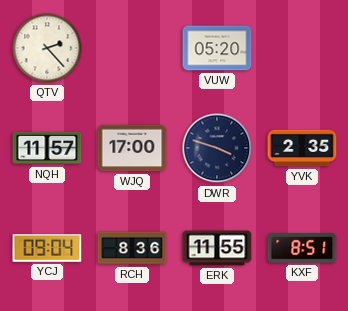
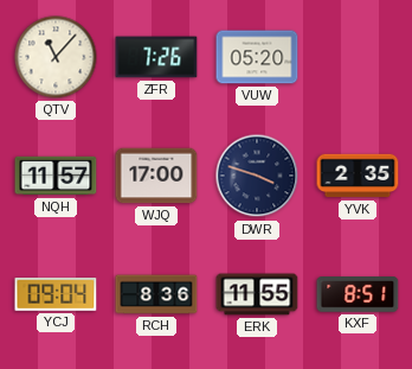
QTV: 2:23 -> 11:07
ZFR: none -> 7:26
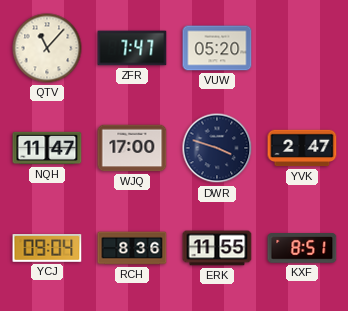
ZFR: 7:26 -> 7:47
NQH: 11:57 -> 11:47
YVK: 2:35 -> 2:47
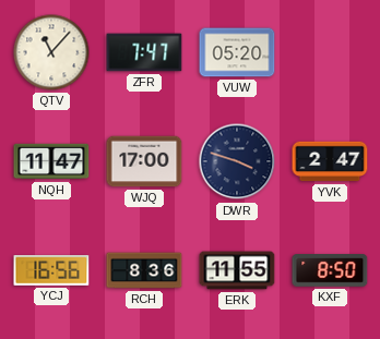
YCJ: 09:04 -> 16:56
KXF: 8:51 -> 8:50
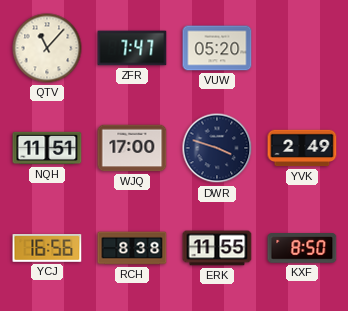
NQH: 11:47 -> 11:51
YVK: 2:47 -> 2:49
RCH: 8:36 -> 8:38
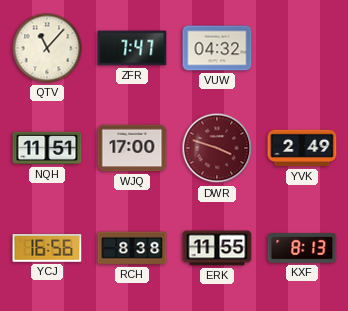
VUW: 05:20 -> 04:32
DWR dial: navy -> burgundy
KXF: 8:50 -> 8:13
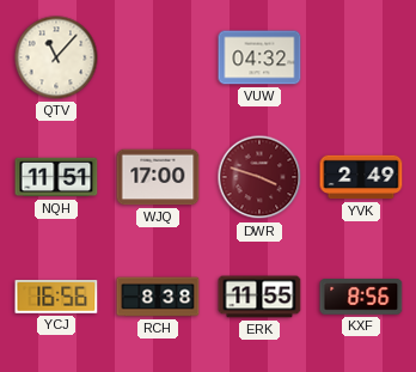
ZFR: 7:47 -> none
KXF: 8:13 -> 8:56
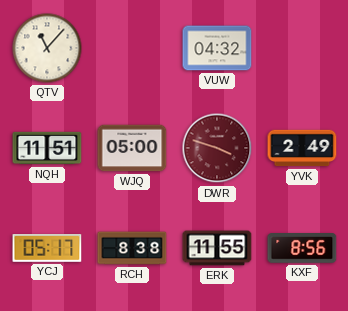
WJQ: 17:00 -> 05:00
YCJ: 16:56 -> 05:17
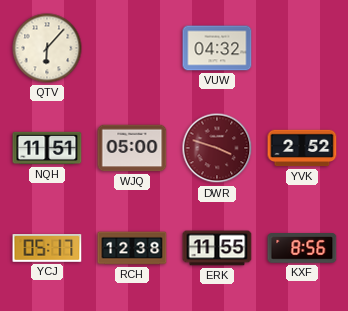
QTV: 11:07 -> 6:07
YVK: 2:49 -> 2:52
RCH: 8:38 -> 12:38
